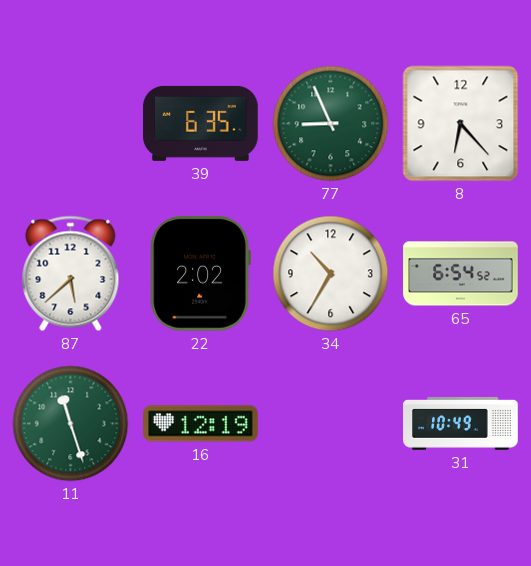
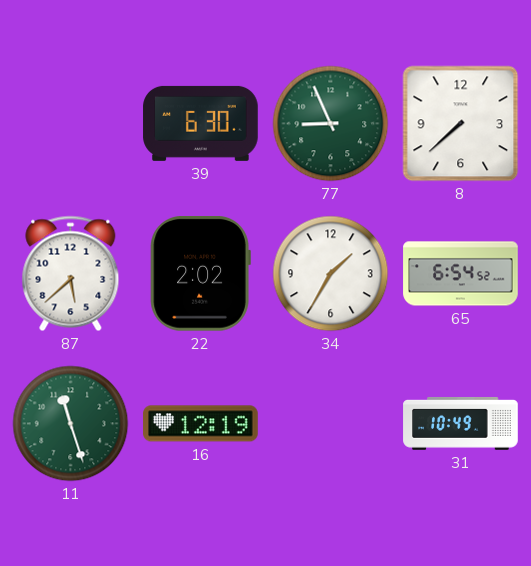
39: 6:35 -> 6:30
8: 6:23 -> 7:38
34: 10:35 -> 1:35
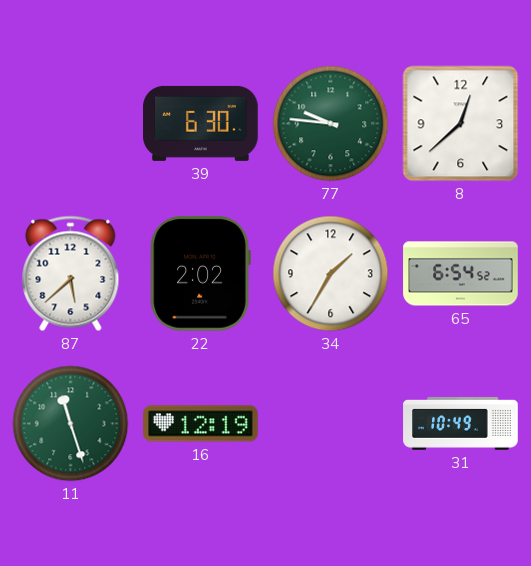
77: 8:56 -> 9:46
8: 7:38 -> 12:38
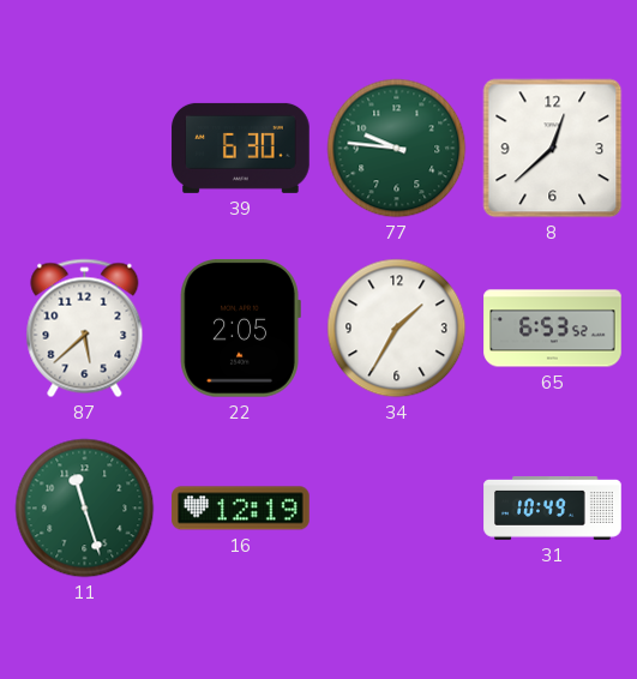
22: 2:02 -> 2:05
65: 6:54 -> 6:53
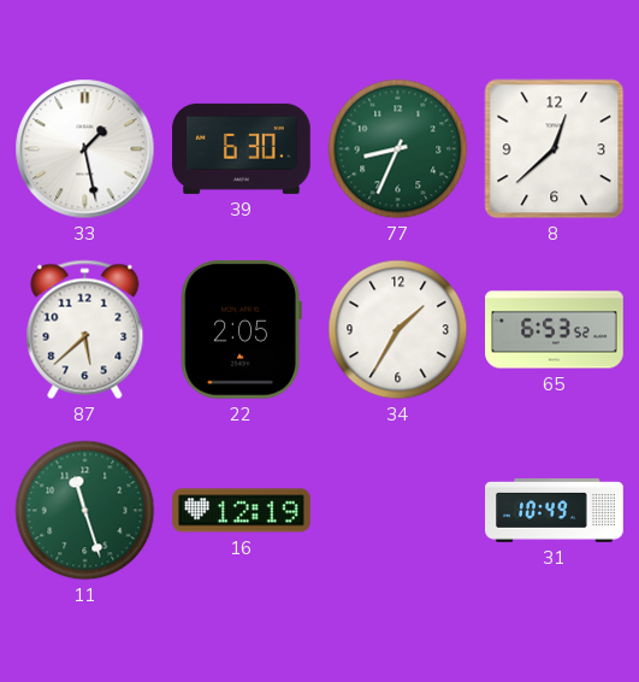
33: none -> 1:28
77: 9:46 -> 8:34
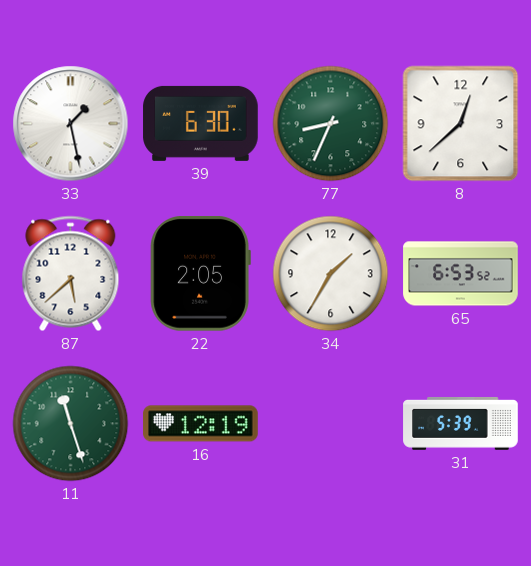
31: 10:49 -> 5:39
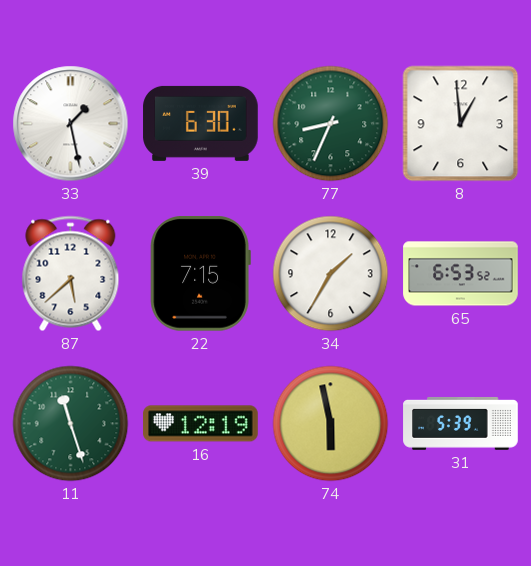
8: 12:38 -> 12:59
22: 2:05 -> 7:15
74: none -> 5:58
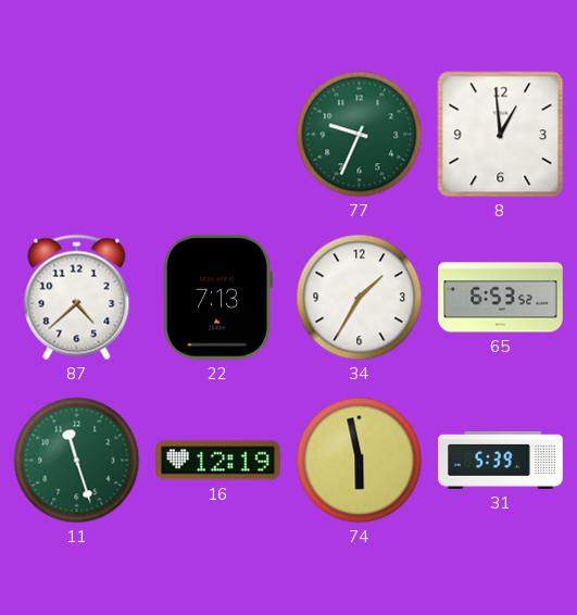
33: 1:28 -> none
39: 6:30 -> none
77: 8:34 -> 9:34
87: 5:38 -> 4:38
22: 7:15 -> 7:13
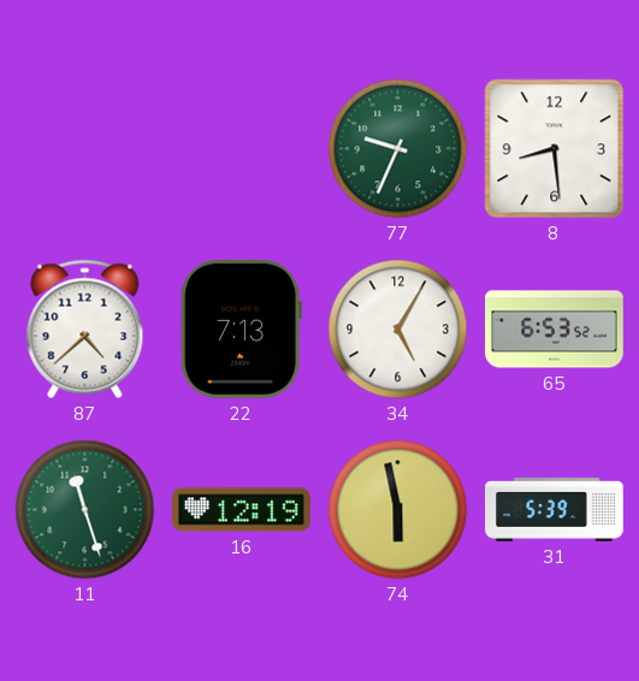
8: 12:59 -> 8:29
34: 1:35 -> 5:05
